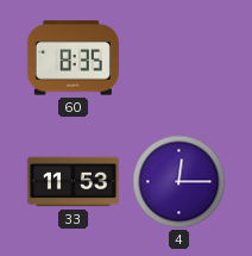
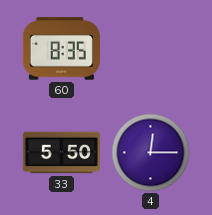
33: 11:53 -> 5:50
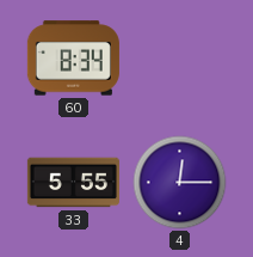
60: 8:35 -> 8:34
33: 5:50 -> 5:55
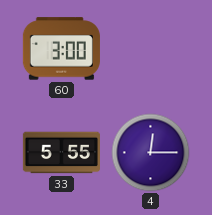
60: 8:34 -> 3:00
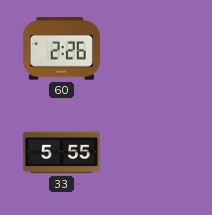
60: 3:00 -> 2:26
4: 12:15 -> none
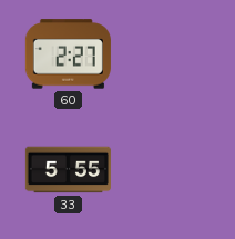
60: 2:26 -> 2:27
